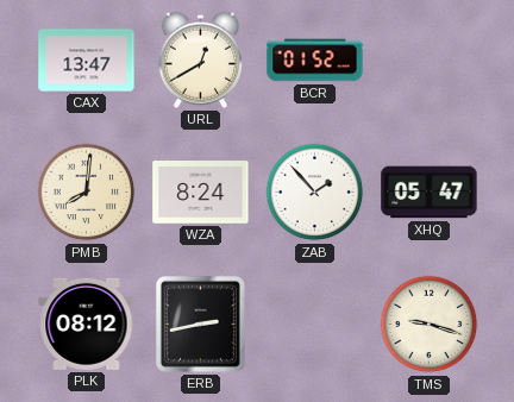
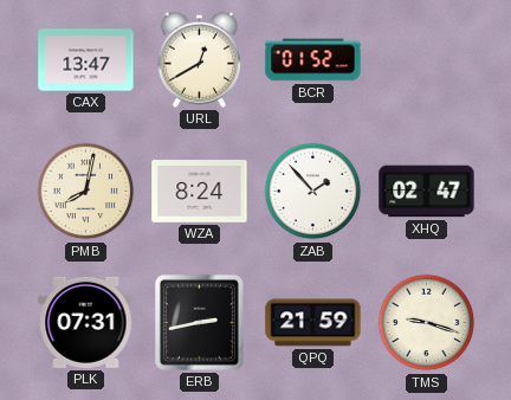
PMB: 8:01 -> 8:02
XHQ: 05:47 -> 02:47
PLK: 08:12 -> 07:31
QPQ: none -> 21:59
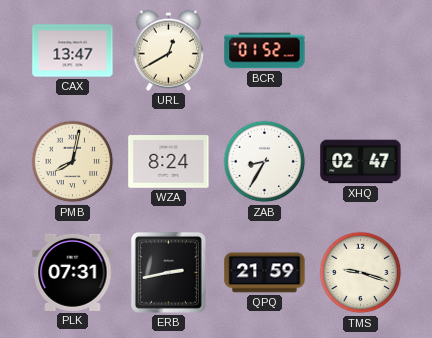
ZAB: 1:53 -> 8:35
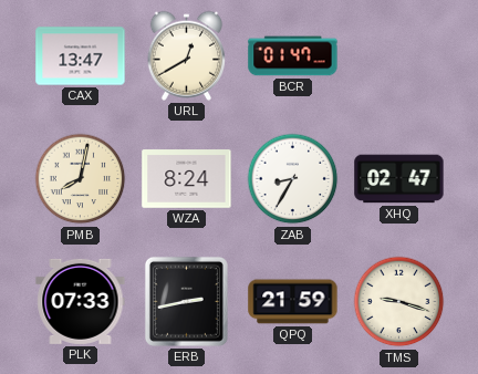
BCR: 01:52 -> 01:47
PLK: 07:31 -> 07:33
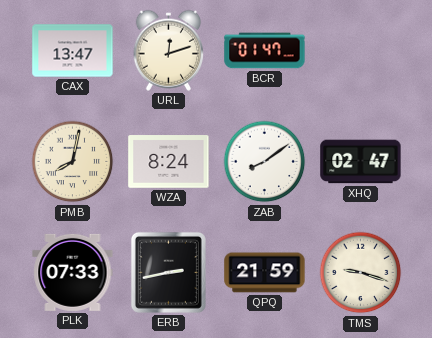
URL: 12:40 -> 12:12
ZAB: 8:35 -> 8:09
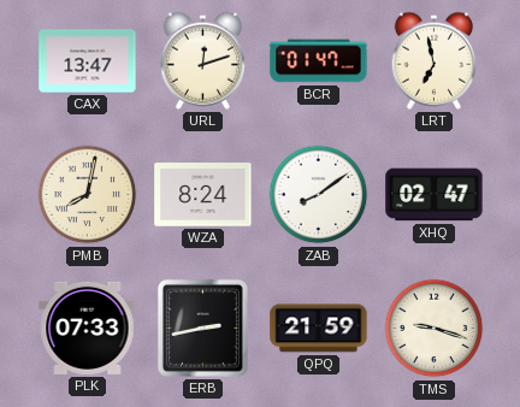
LRT: none -> 6:58
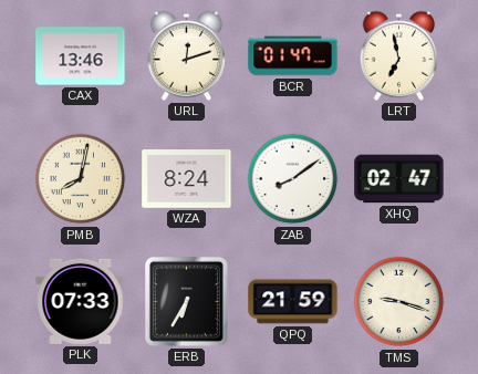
CAX: 13:47 -> 13:46
ERB: 2:43 -> 6:35
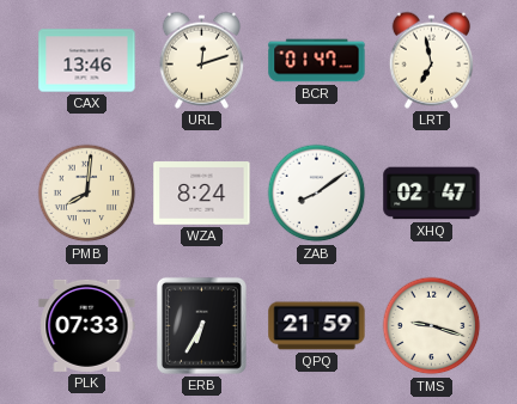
PMB: 8:02 -> 8:01
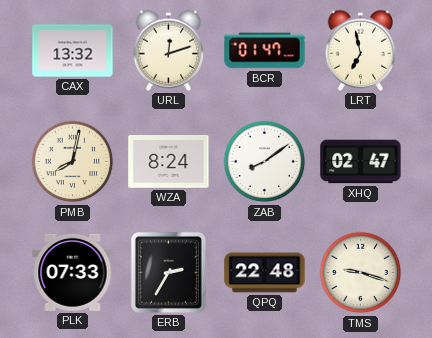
CAX: 13:46 -> 13:32
PMB: 8:01 -> 8:02
ERB: 6:35 -> 2:35
QPQ: 21:59 -> 22:48
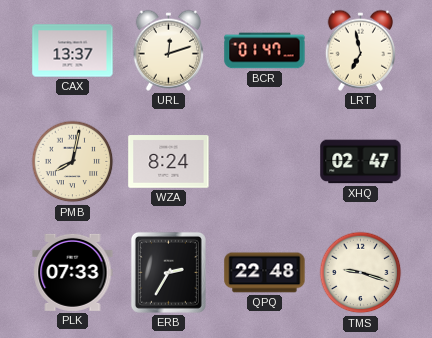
CAX: 13:32 -> 13:37
ZAB: 8:09 -> none
